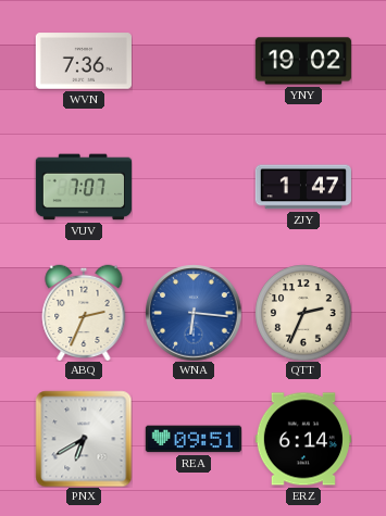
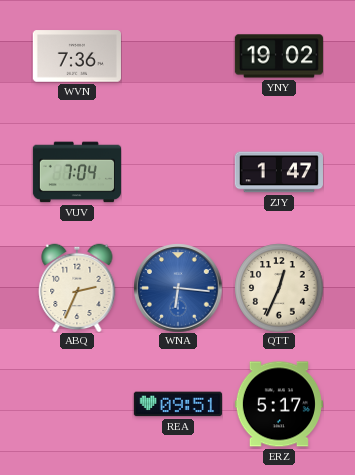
VUV: 7:07 -> 7:04
QTT: 2:34 -> 12:34
PNX: 6:40 -> none
ERZ: 6:14 -> 5:17
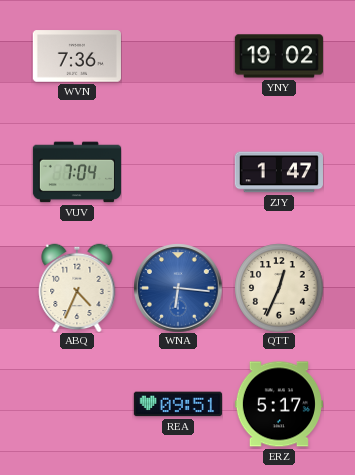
ABQ: 2:34 -> 4:34
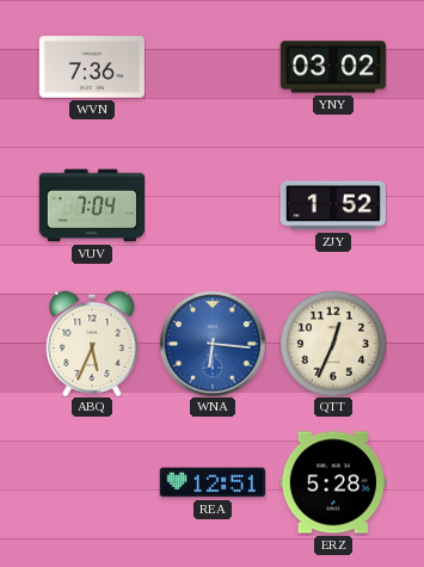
YNY: 19:02 -> 03:02
ZJY: 1:47 -> 1:52
ABQ: 4:34 -> 5:34
REA: 09:51 -> 12:51
ERZ: 5:17 -> 5:28
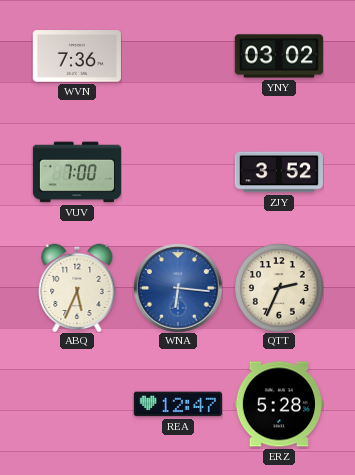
VUV: 7:04 -> 7:00
ZJY: 1:52 -> 3:52
QTT: 12:34 -> 2:34
REA: 12:51 -> 12:47
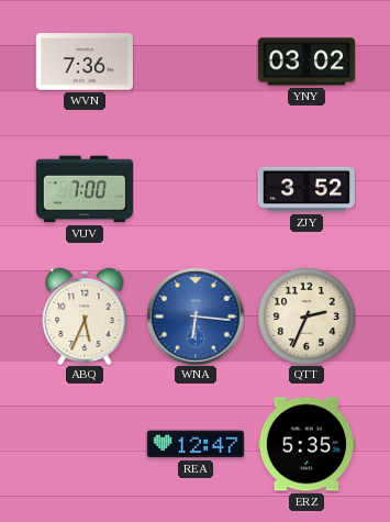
ERZ: 5:28 -> 5:35
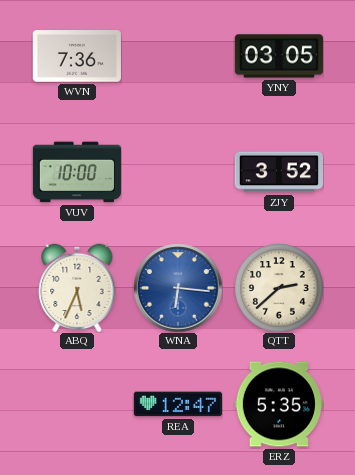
YNY: 03:02 -> 03:05
VUV: 7:00 -> 10:00
QTT: 2:34 -> 2:38
